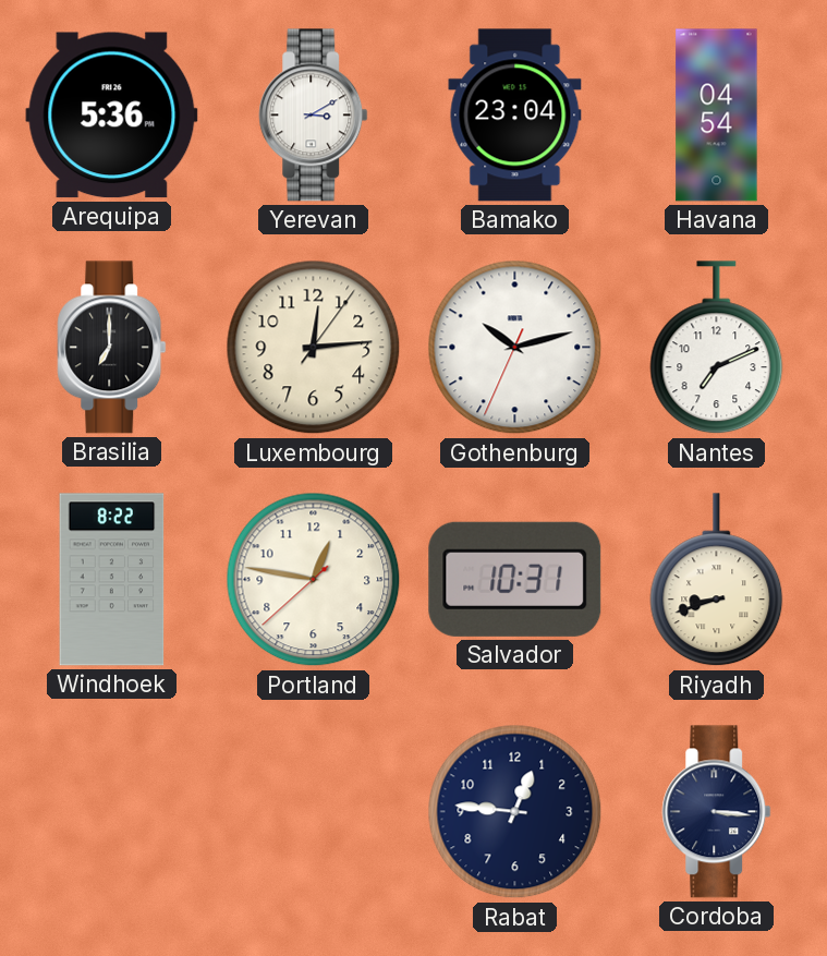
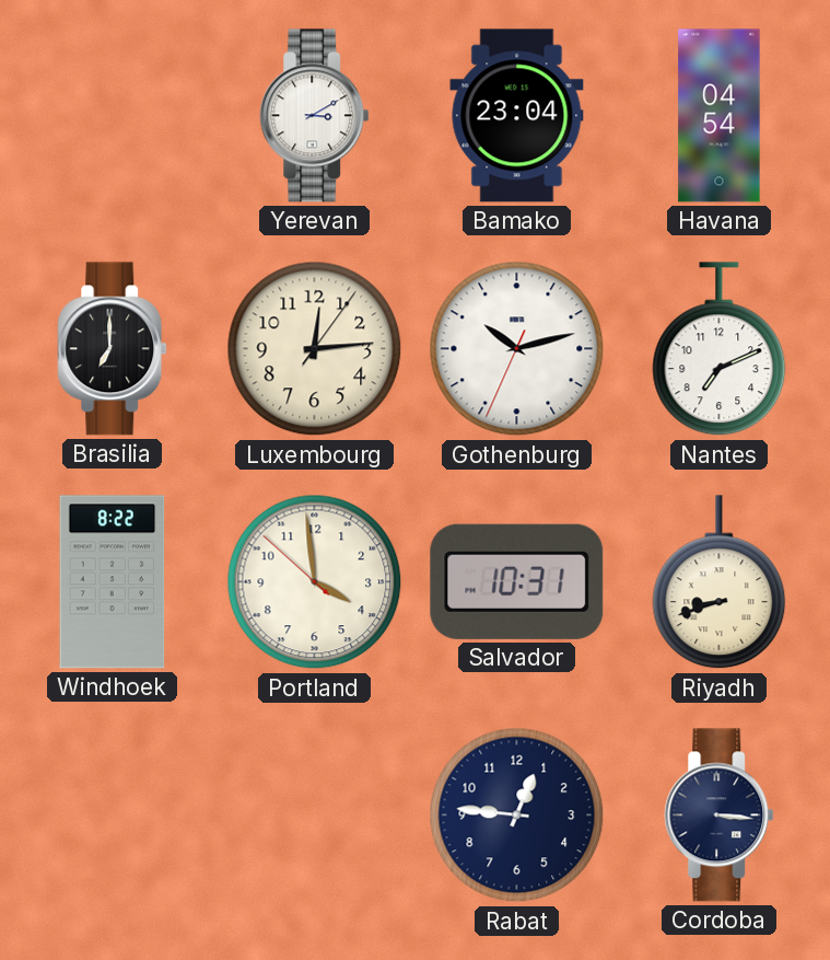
Arequipa: 5:36 -> none
Portland: 12:46 -> 3:58
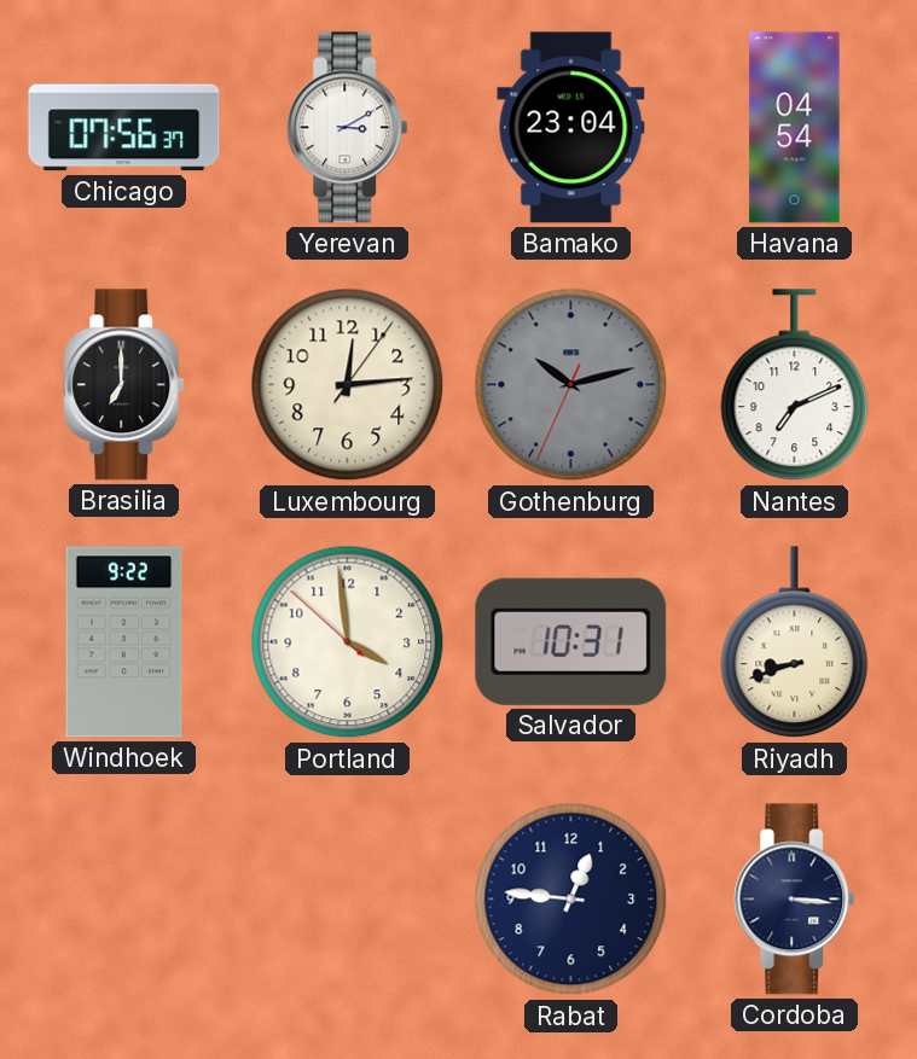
Chicago: none -> 07:56
Gothenburg dial: white -> grey
Windhoek: 8:22 -> 9:22
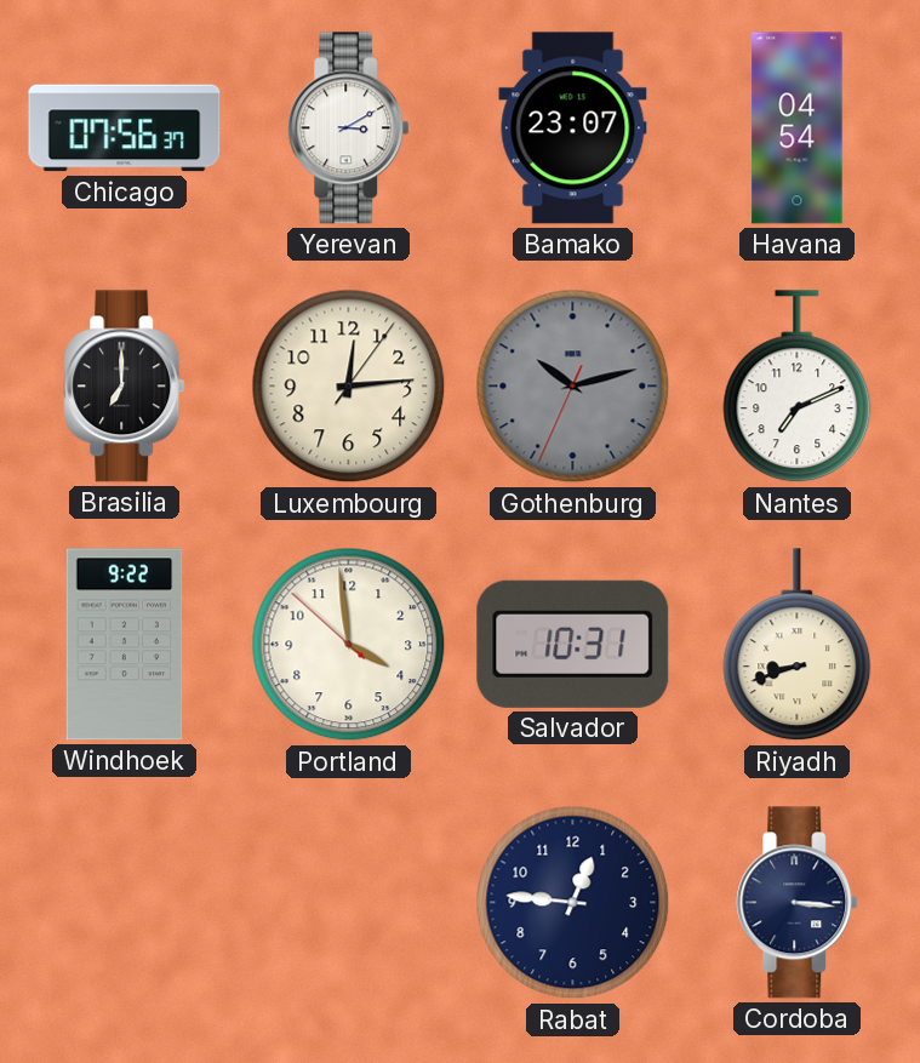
Bamako: 23:04 -> 23:07
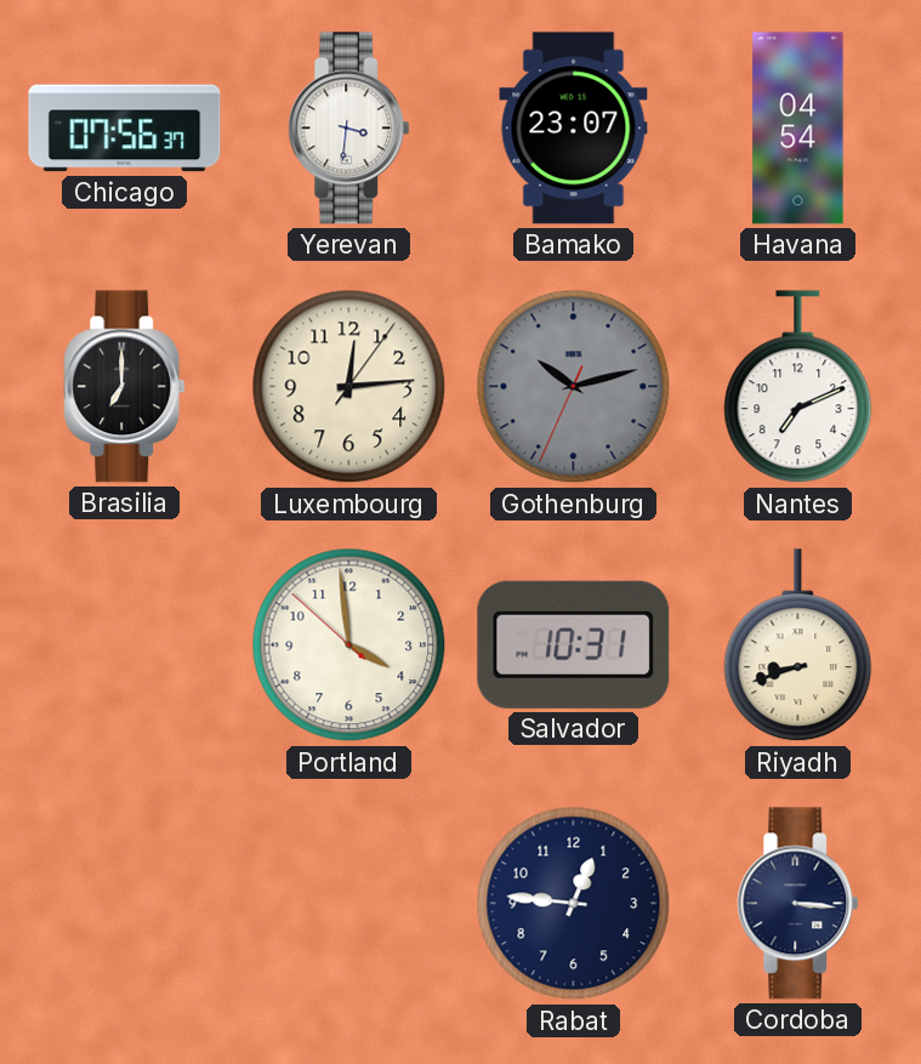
Yerevan: 3:10 -> 3:31
Windhoek: 9:22 -> none
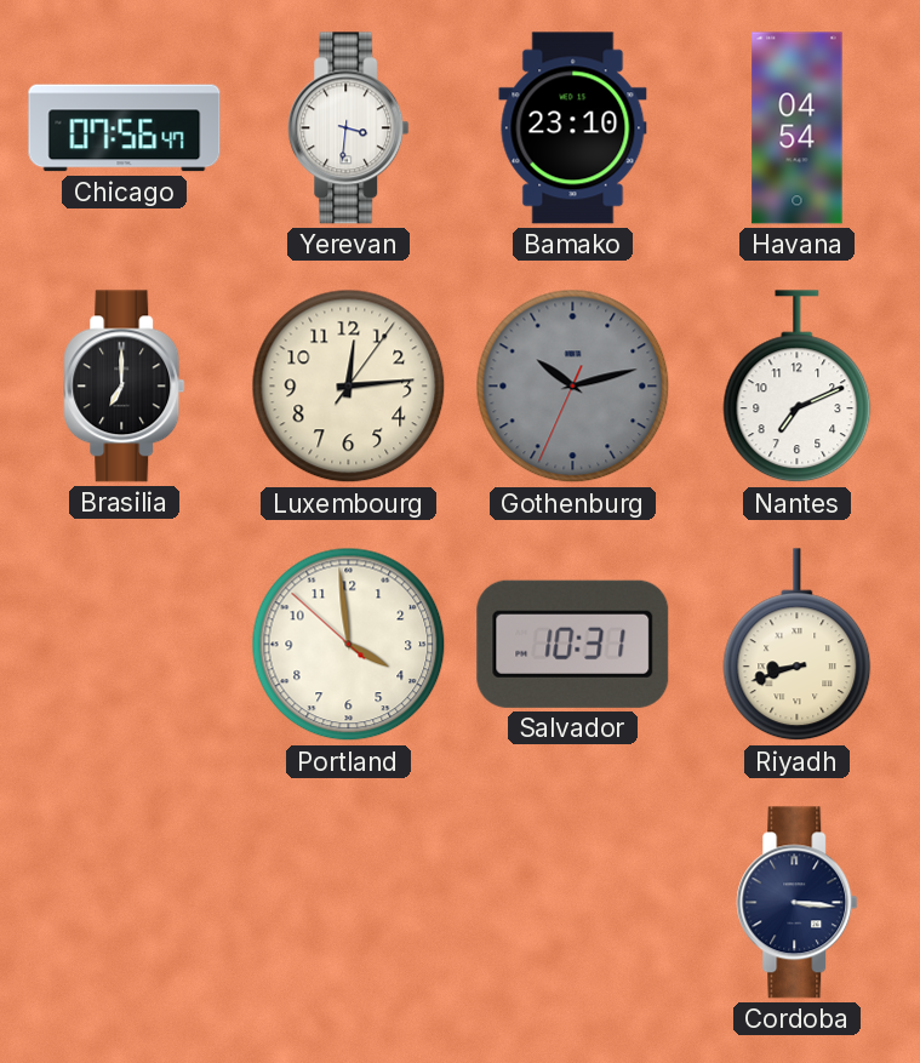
Chicago: 07:56:37 -> 07:56:47
Bamako: 23:07 -> 23:10
Rabat: 12:46 -> none
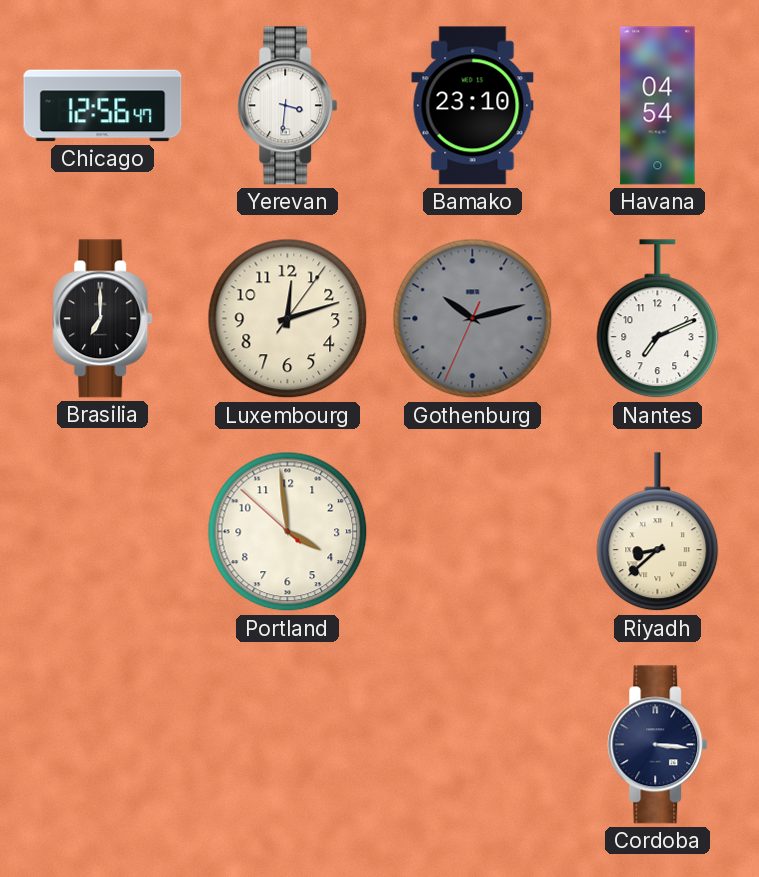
Chicago: 07:56 -> 12:56
Luxembourg: 12:14 -> 12:12
Salvador: 10:31 -> none
Riyadh: 8:42 -> 8:38
